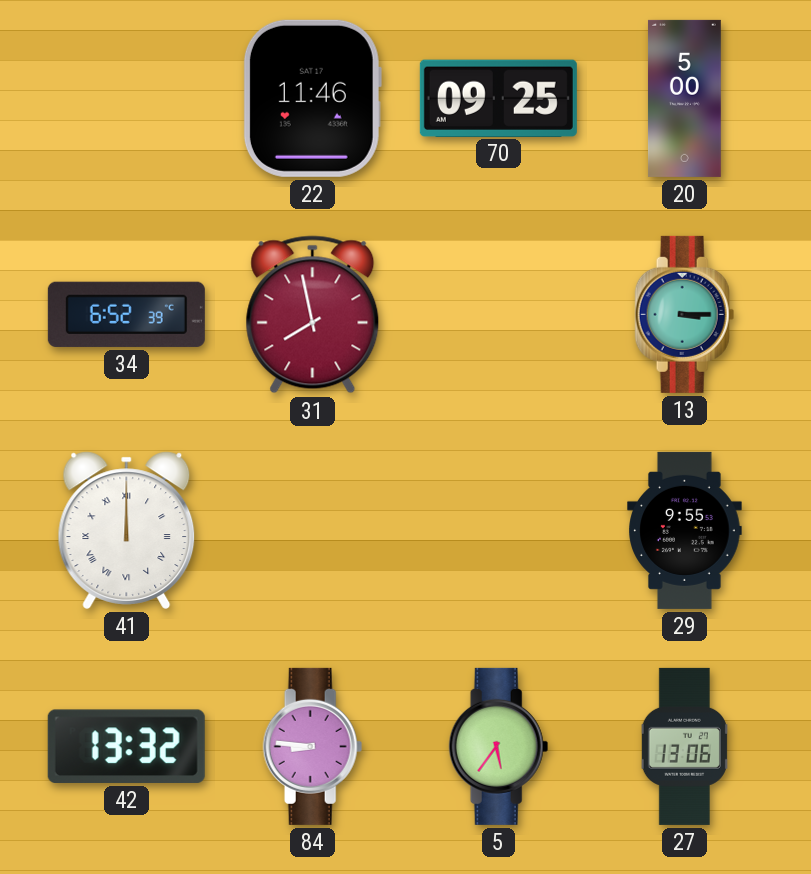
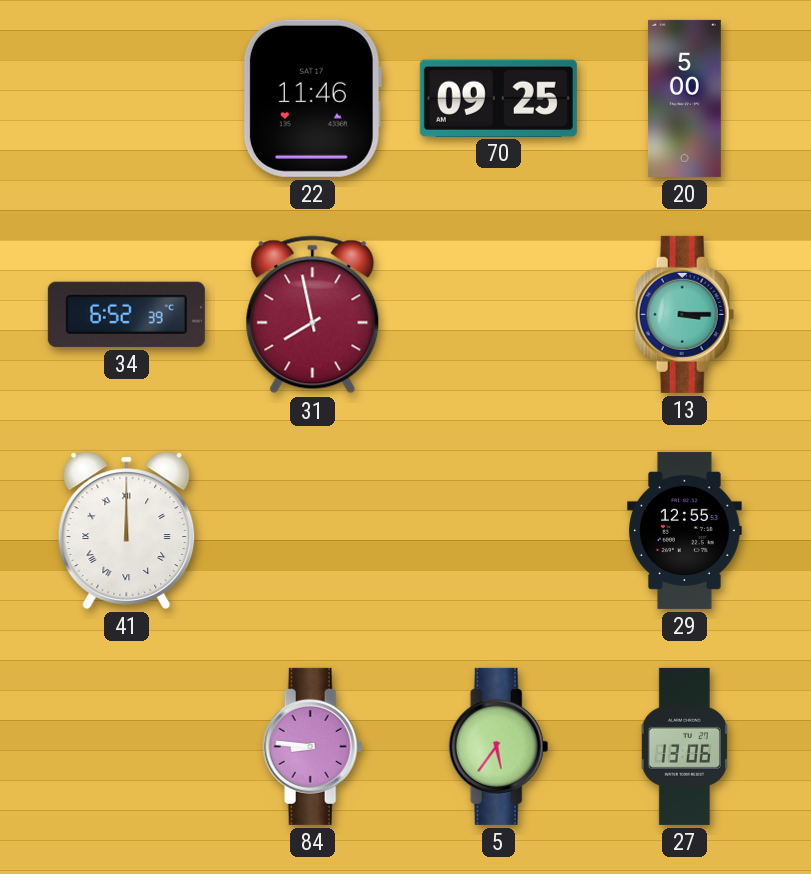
29: 9:55 -> 12:55
42: 13:32 -> none
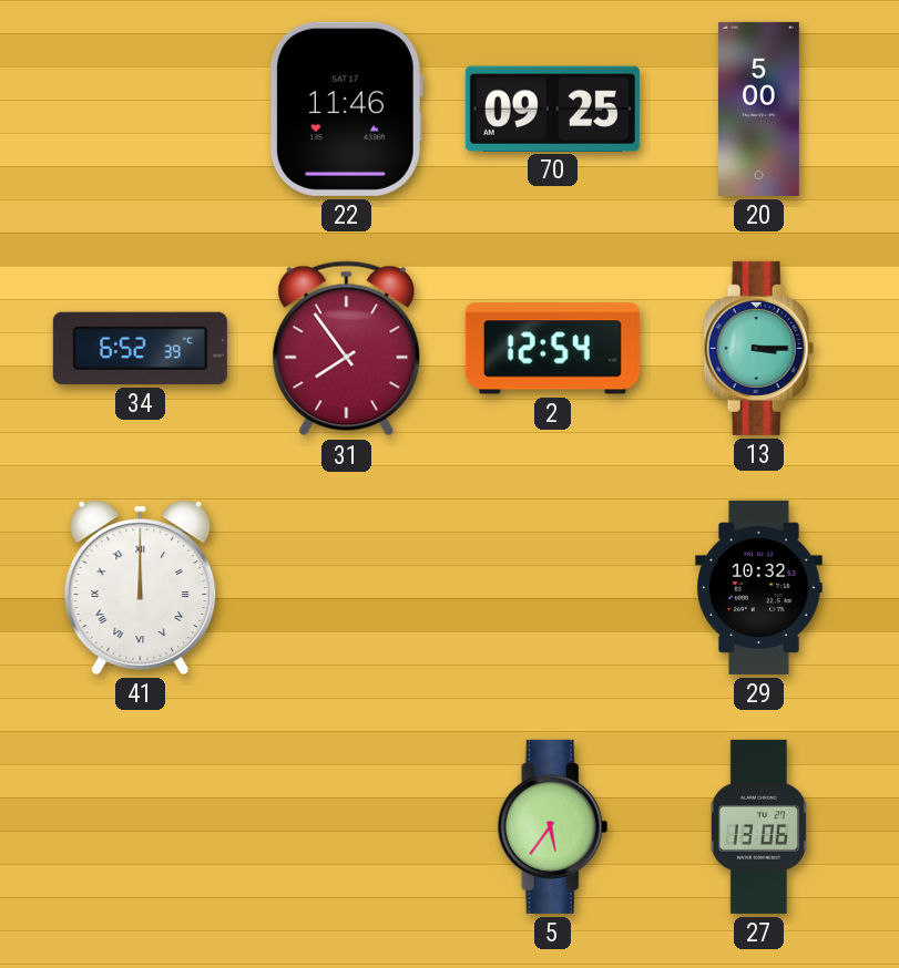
31: 7:58 -> 7:54
2: none -> 12:54
29: 12:55 -> 10:32
84: 8:46 -> none
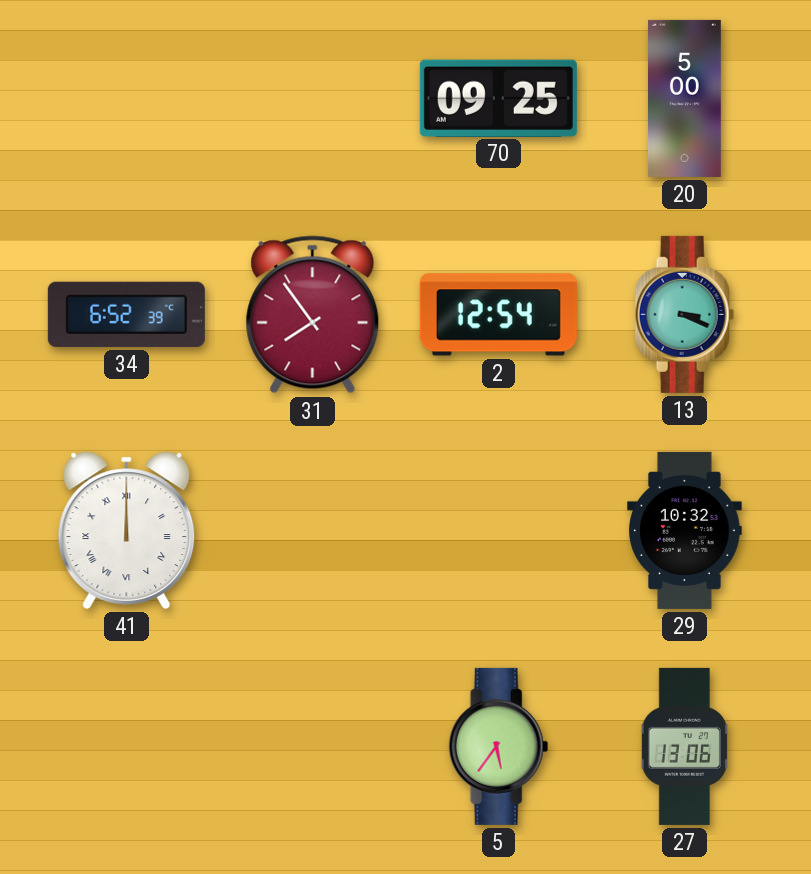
22: 11:46 -> none
13: 3:15 -> 3:19
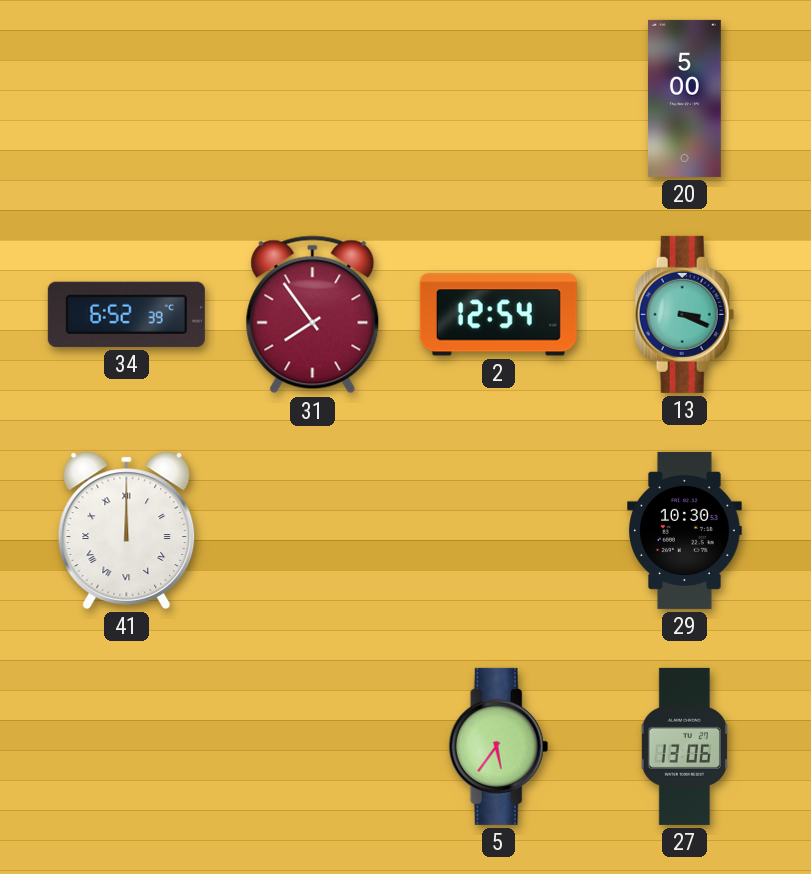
70: 09:25 -> none
29: 10:32 -> 10:30
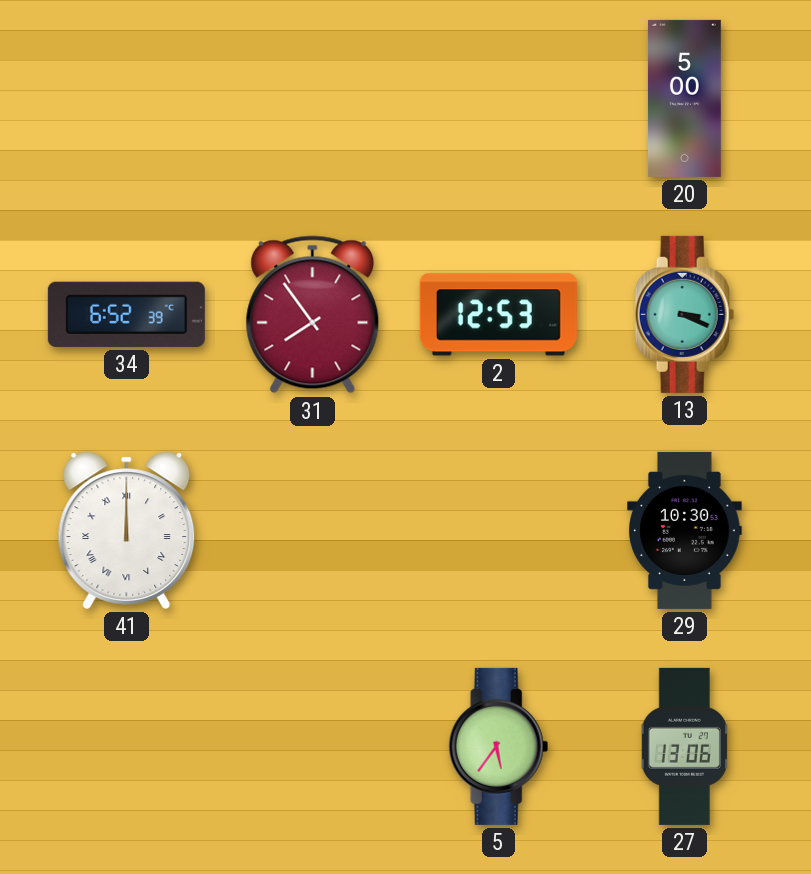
2: 12:54 -> 12:53
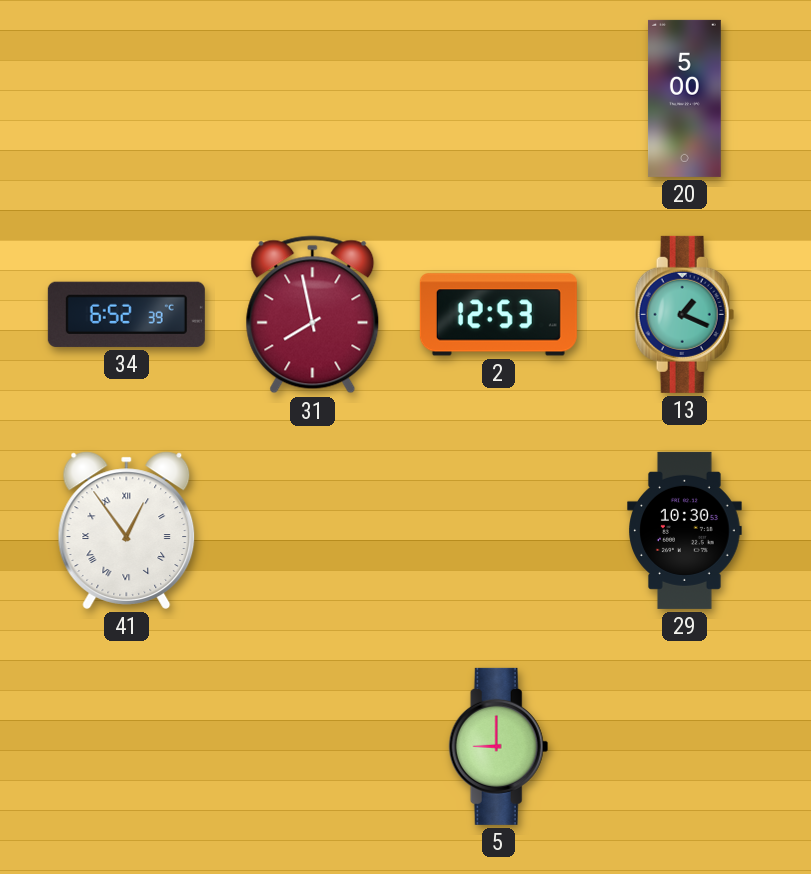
31: 7:54 -> 7:58
13: 3:19 -> 1:19
41: 12:00 -> 12:54
5: 5:36 -> 9:00
27: 13:06 -> none
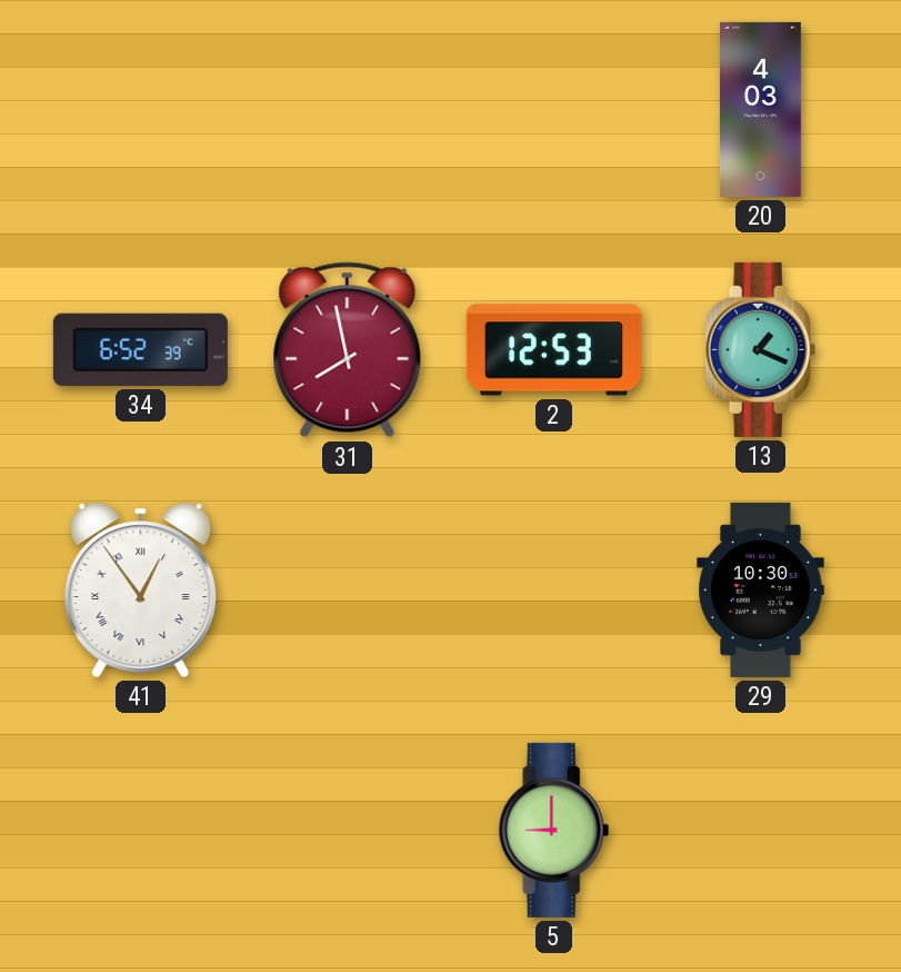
20: 5:00 -> 4:03
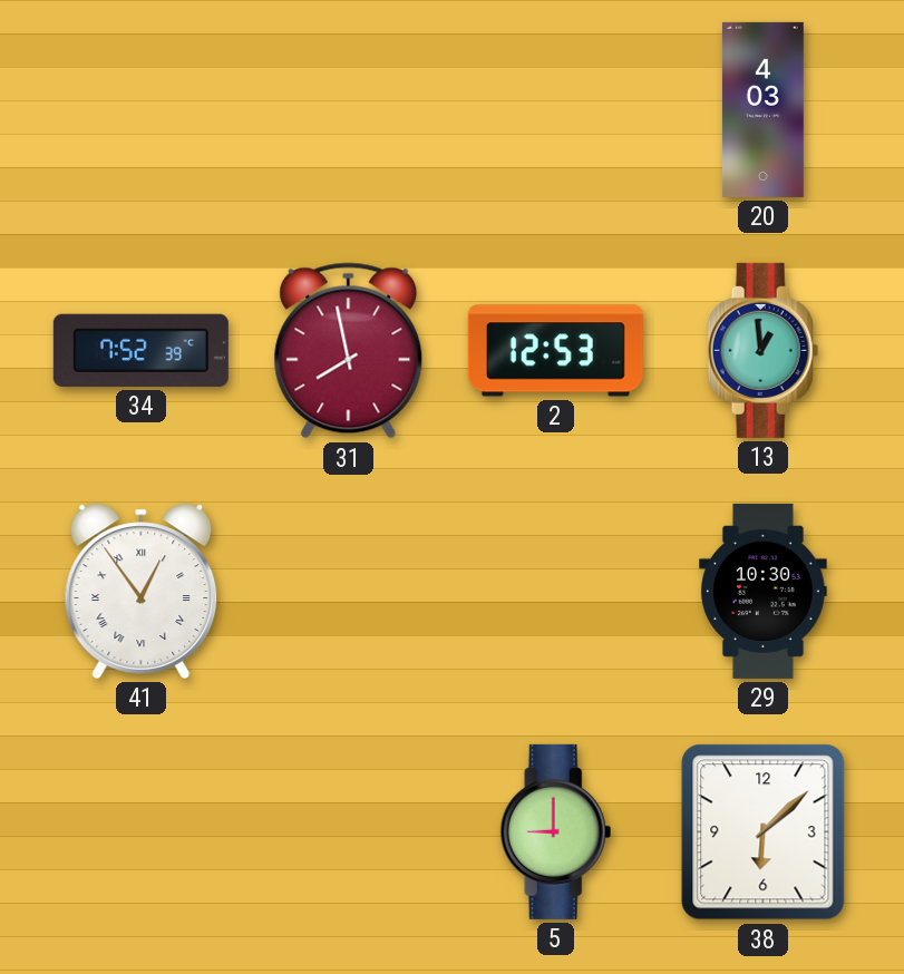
34: 6:52 -> 7:52
13: 1:19 -> 12:59
38: none -> 6:08
